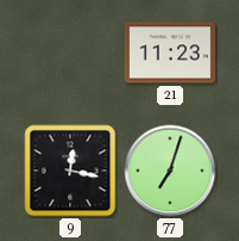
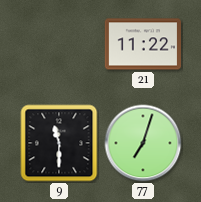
21: 11:23 -> 11:22
9: 12:17 -> 11:30
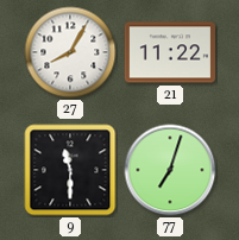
27: none -> 8:05
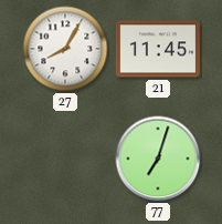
21: 11:22 -> 11:45
9: 11:30 -> none
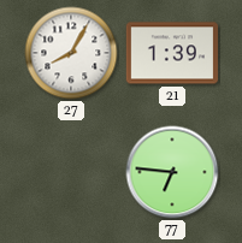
21: 11:45 -> 1:39
77: 7:03 -> 6:46
